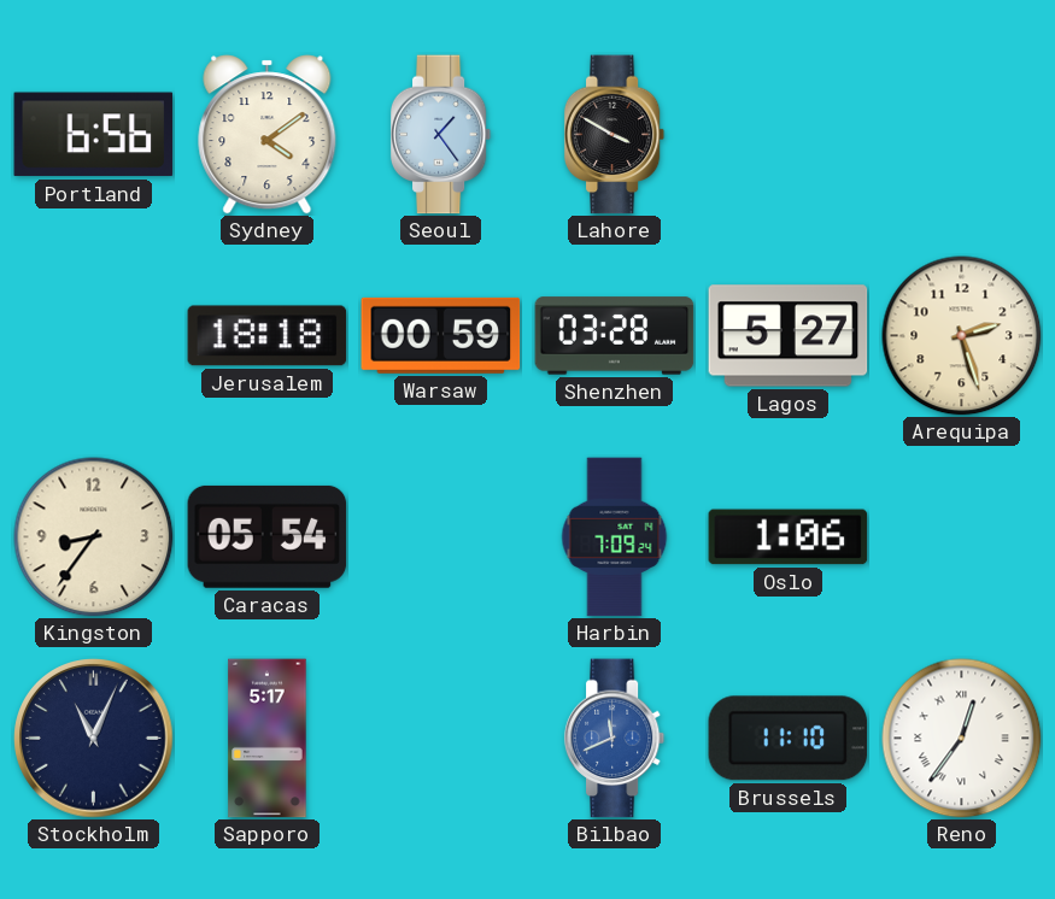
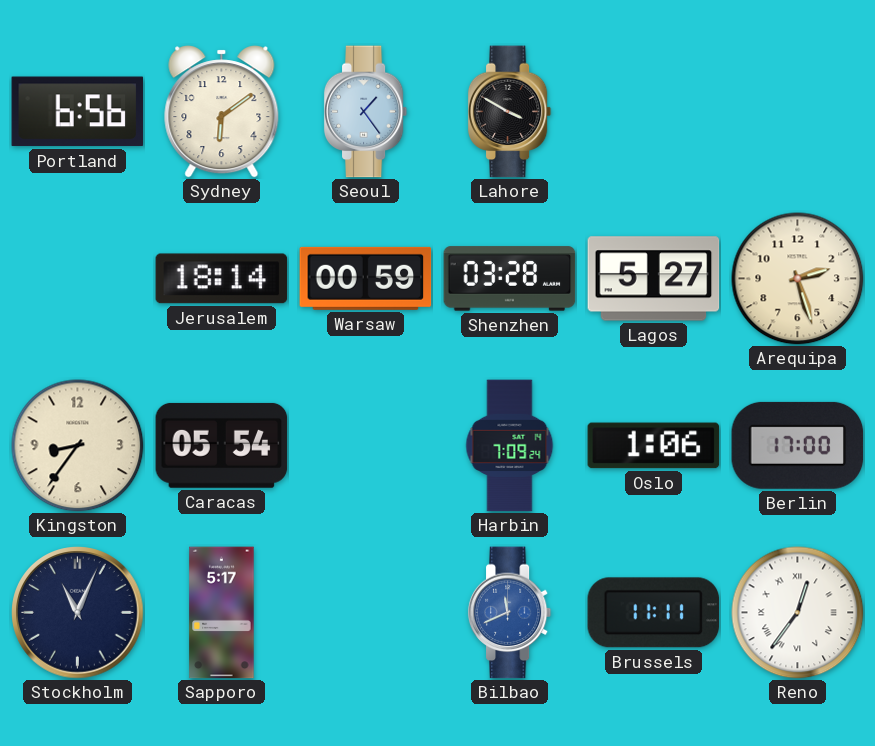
Sydney: 4:09 -> 6:09
Jerusalem: 18:18 -> 18:14
Berlin: none -> 17:00
Brussels: 11:10 -> 11:11
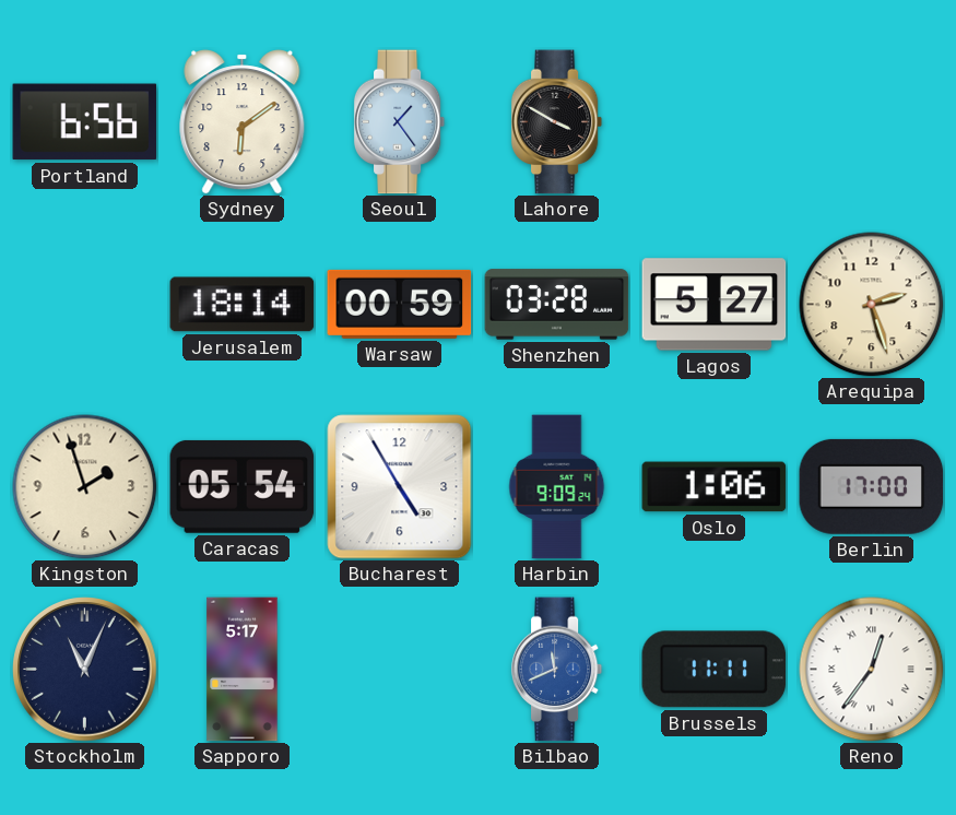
Kingston: 8:36 -> 1:57
Bucharest: none -> 4:55
Harbin: 7:09 -> 9:09
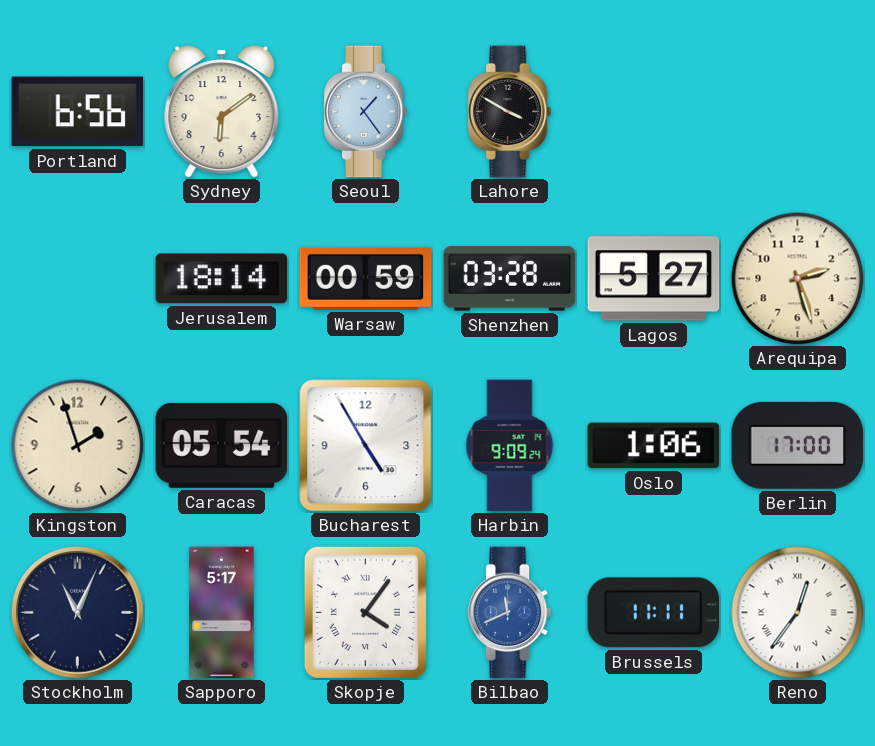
Skopje: none -> 4:06
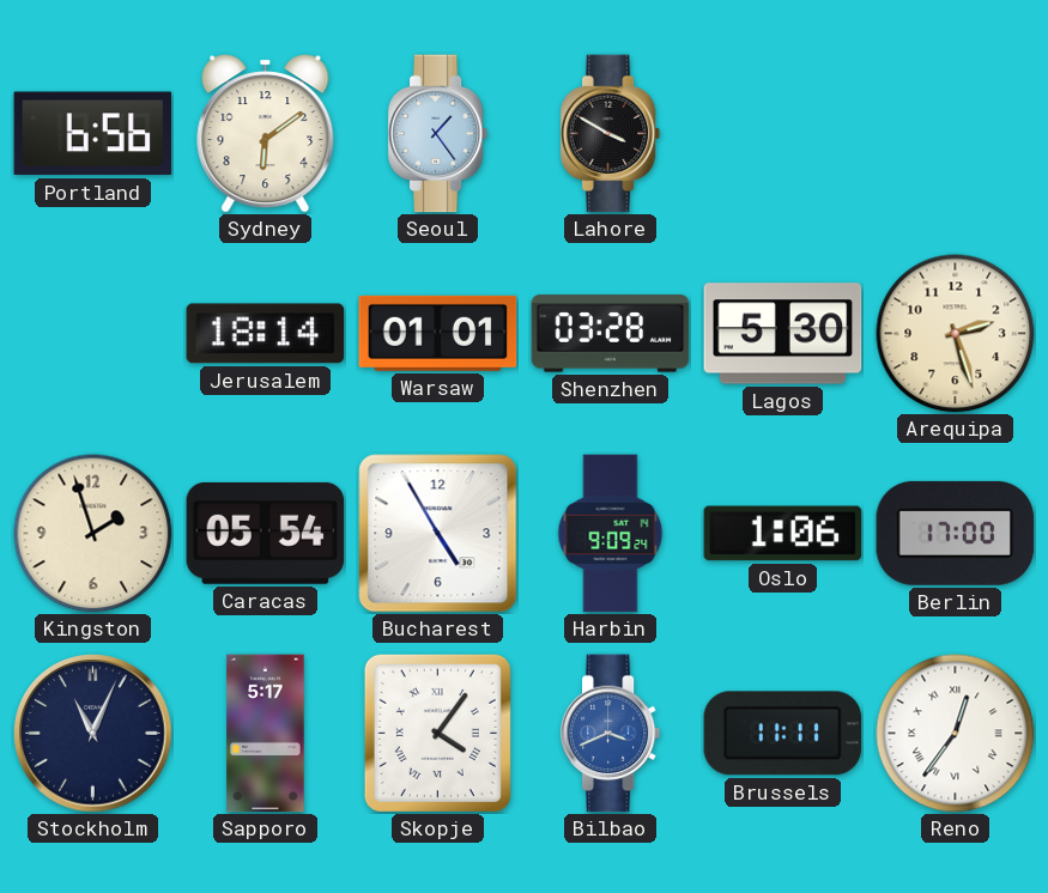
Warsaw: 00:59 -> 01:01
Lagos: 5:27 -> 5:30
Bilbao: 11:41 -> 3:41
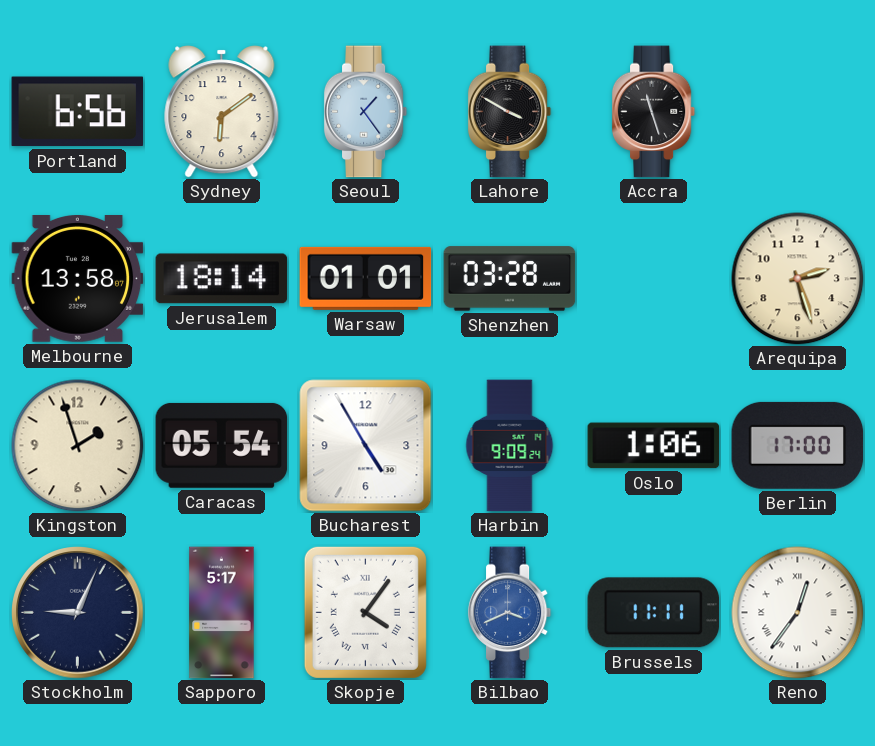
Accra: none -> 11:27
Melbourne: none -> 13:58
Lagos: 5:30 -> none
Stockholm: 11:04 -> 9:04
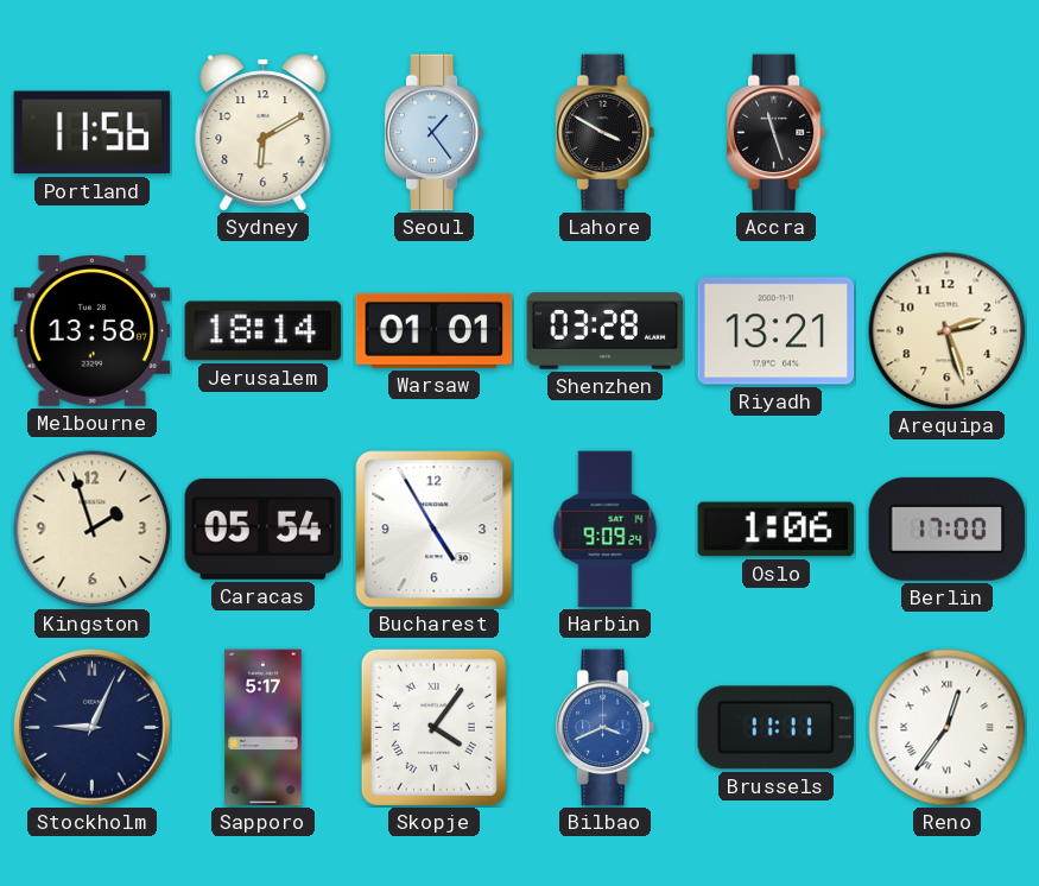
Portland: 6:56 -> 11:56
Sydney: 6:09 -> 6:10
Riyadh: none -> 13:21
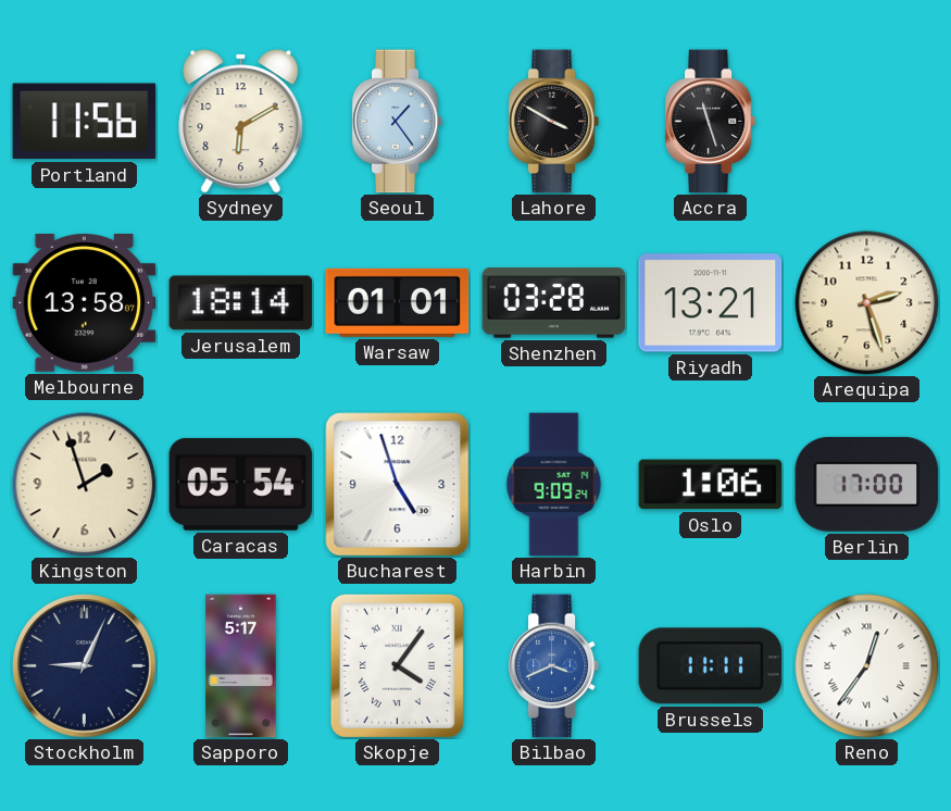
Bucharest: 4:55 -> 4:57
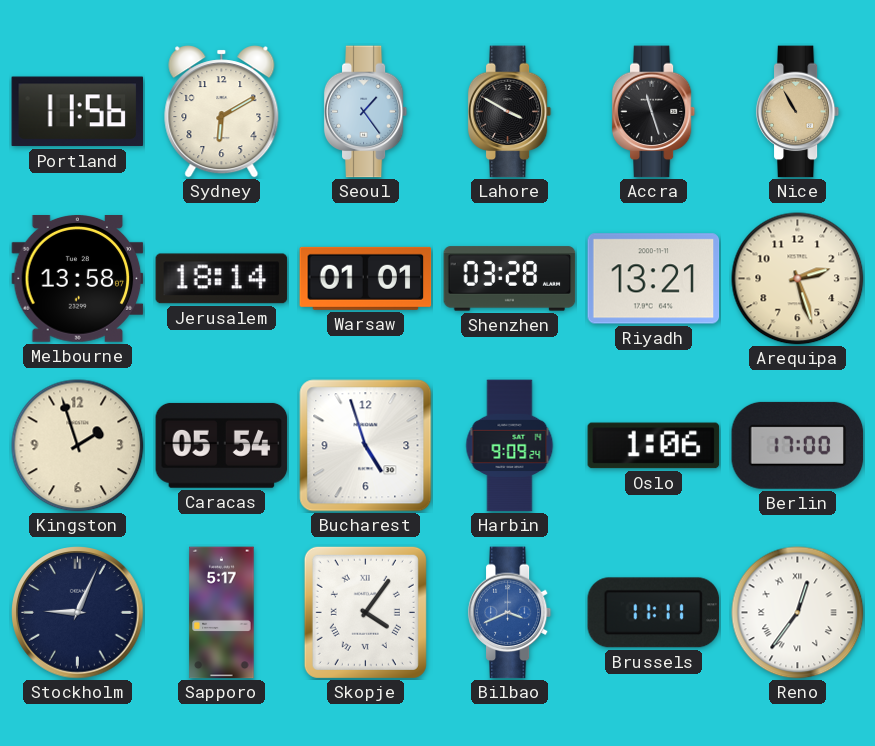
Nice: none -> 10:55
